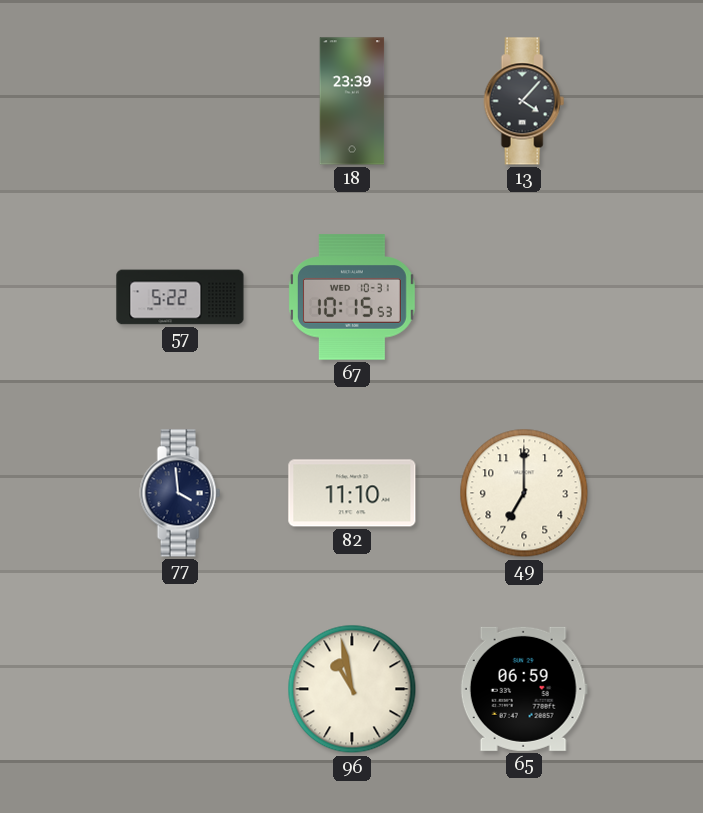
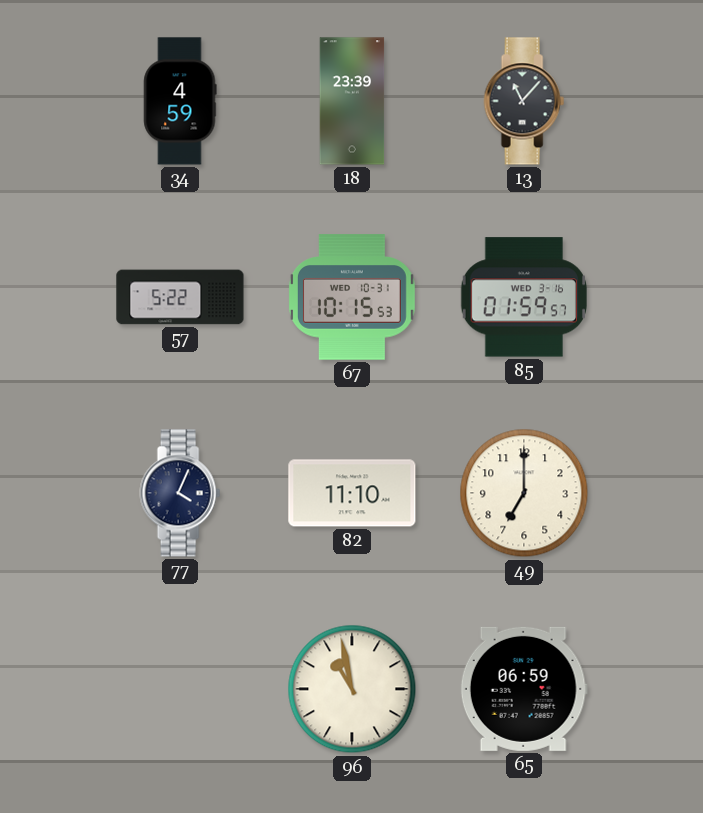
34: none -> 4:59
13: 4:07 -> 11:07
85: none -> 01:59
77: 3:59 -> 4:04
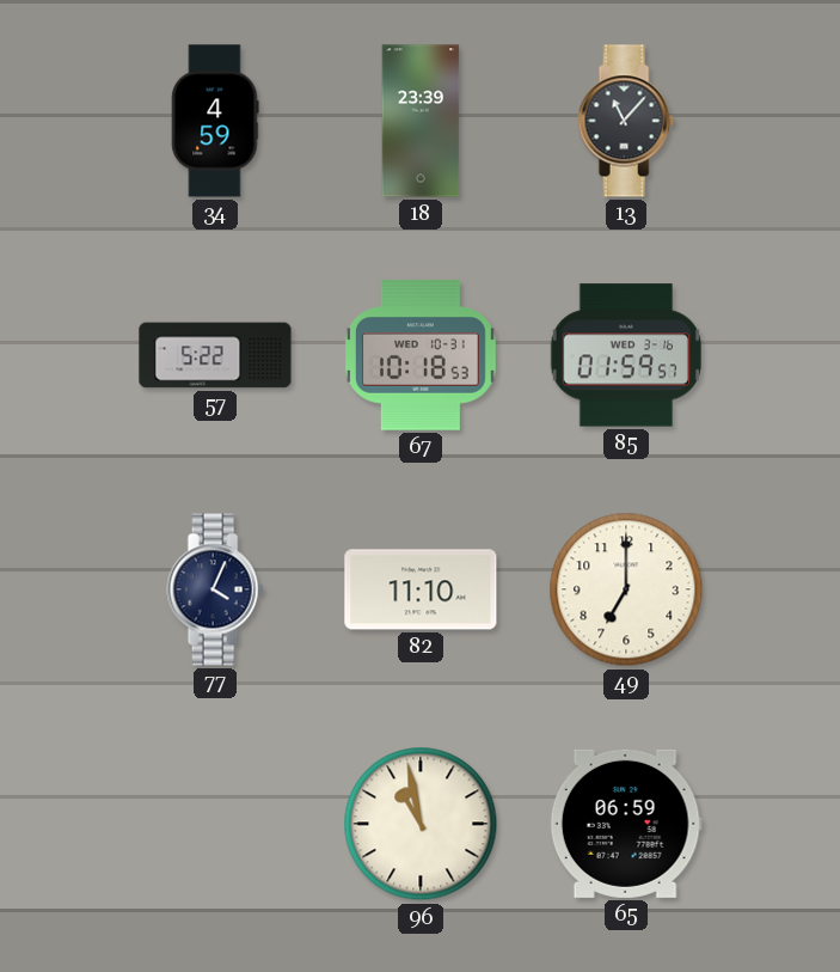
67: 10:15 -> 10:18
